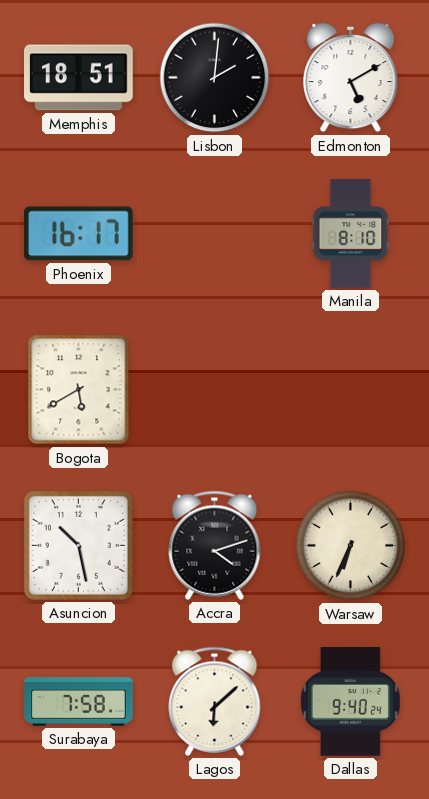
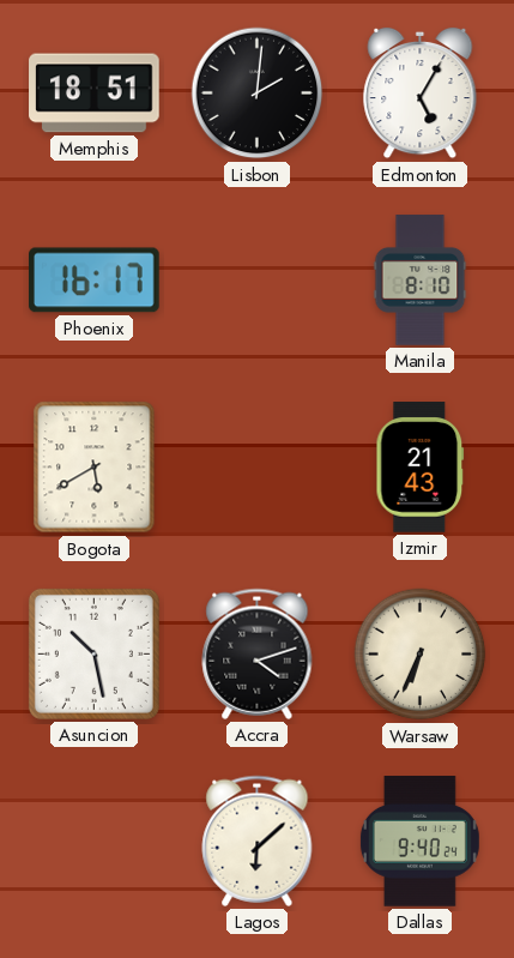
Edmonton: 5:10 -> 5:05
Izmir: none -> 21:43
Surabaya: 7:58 -> none
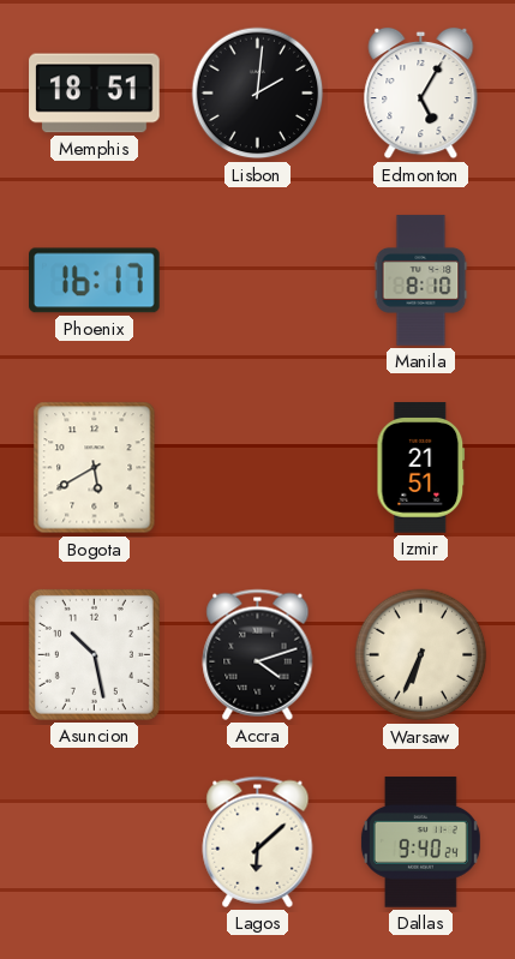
Izmir: 21:43 -> 21:51
